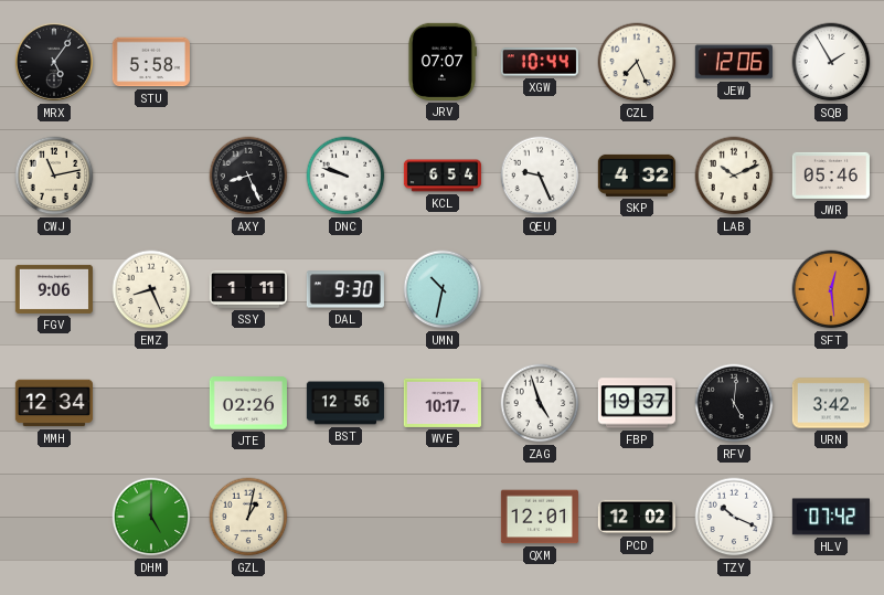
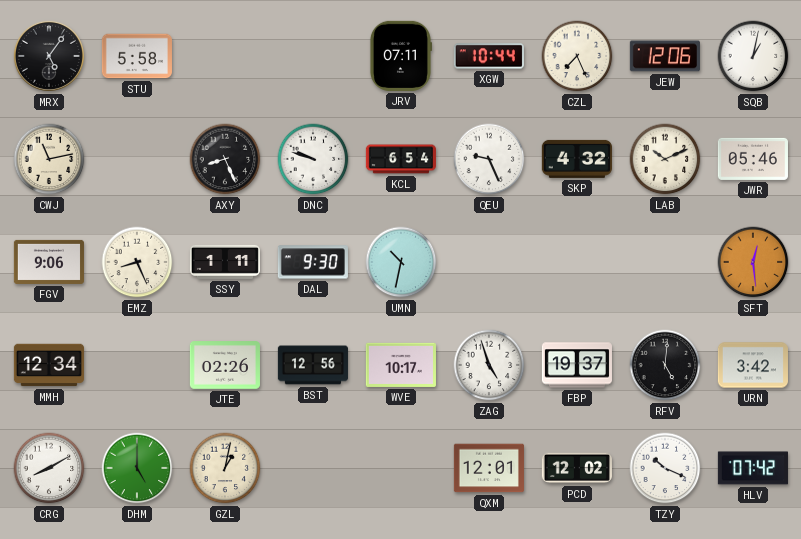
JRV: 07:07 -> 07:11
SQB: 1:55 -> 1:02
CRG: none -> 8:10
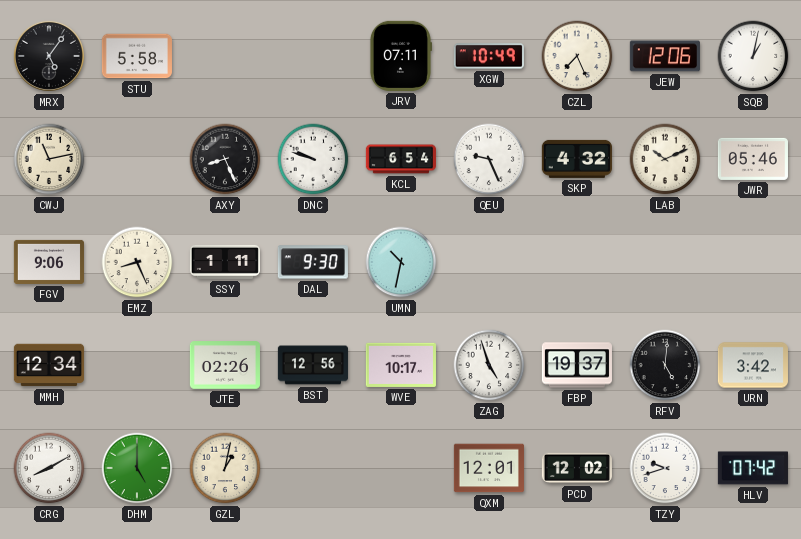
XGW: 10:44 -> 10:49
SFT: 12:29 -> none
TZY: 10:19 -> 9:42
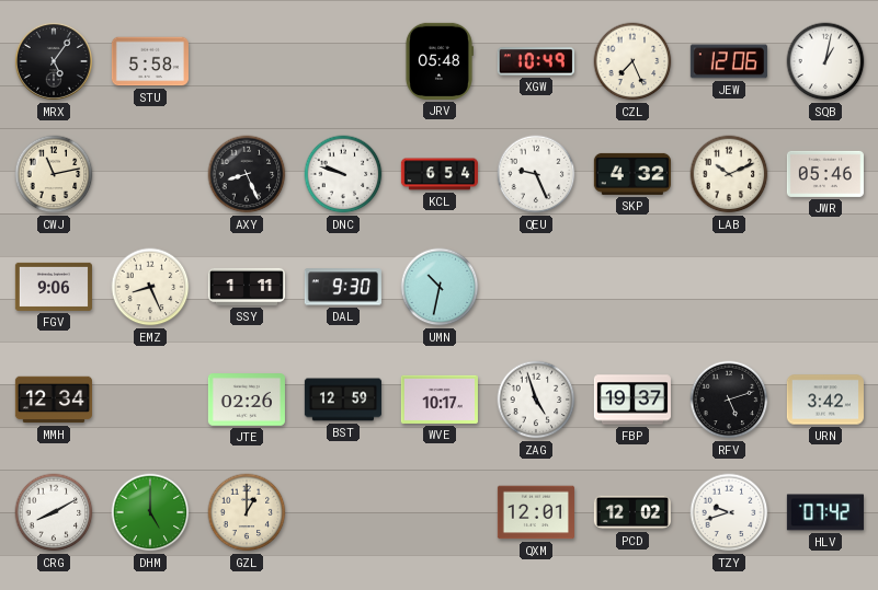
JRV: 07:11 -> 05:48
BST: 12:56 -> 12:59
RFV: 5:01 -> 5:12
GZL: 1:02 -> 1:00
